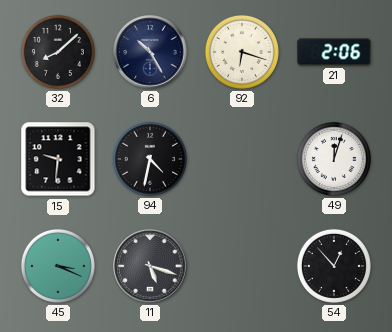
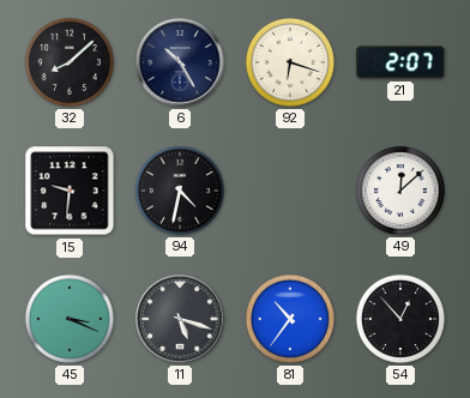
21: 2:06 -> 2:07
49: 12:03 -> 12:08
81: none -> 10:36
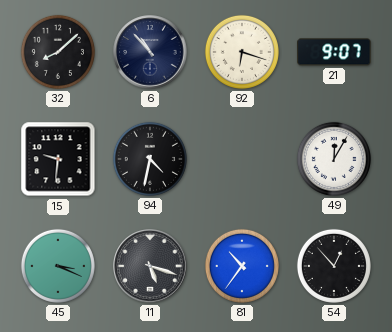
6: 10:25 -> 10:53
21: 2:07 -> 9:07
49: 12:08 -> 12:05
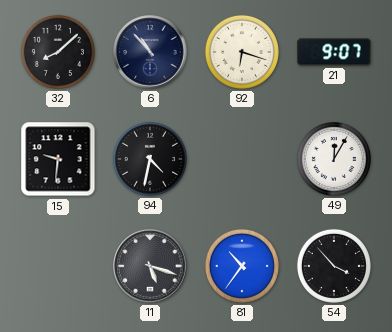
45: 3:19 -> none
54: 12:53 -> 3:53
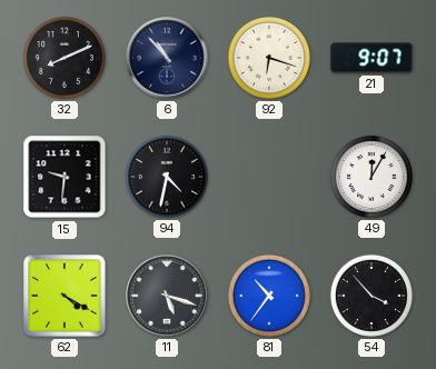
32: 8:08 -> 8:11
62: none -> 4:20
